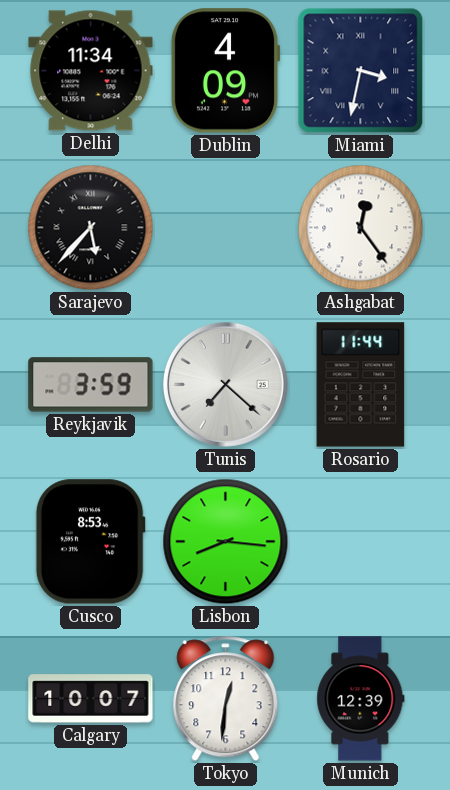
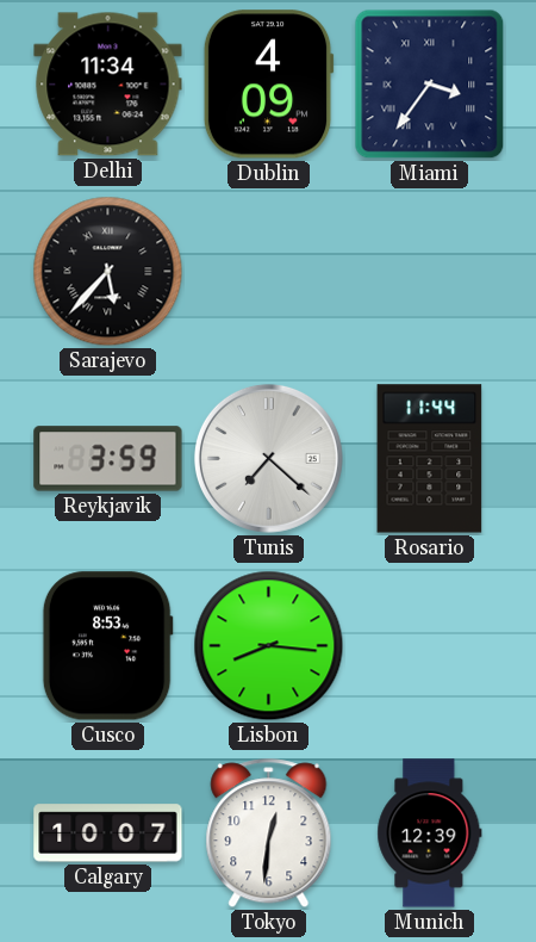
Miami: 3:32 -> 3:36
Ashgabat: 12:24 -> none
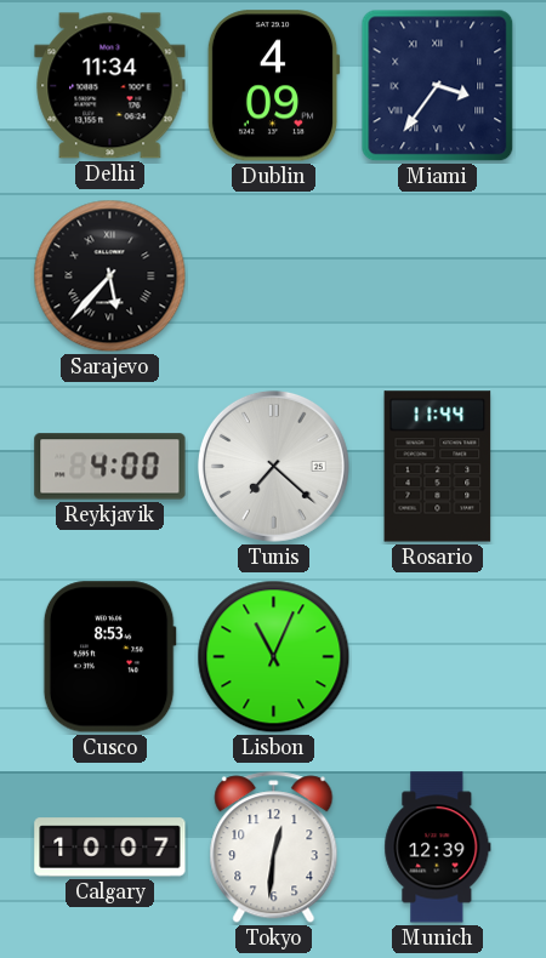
Reykjavik: 3:59 -> 4:00
Lisbon: 8:16 -> 11:04
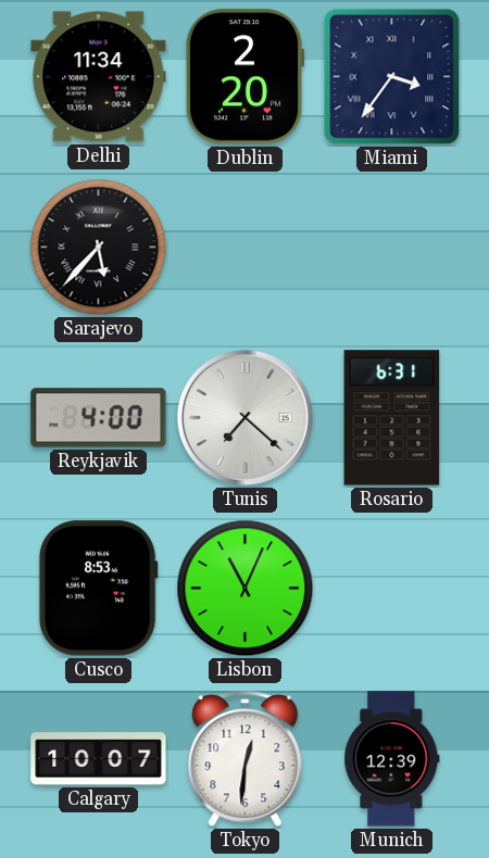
Dublin: 4:09 -> 2:20
Rosario: 11:44 -> 6:31
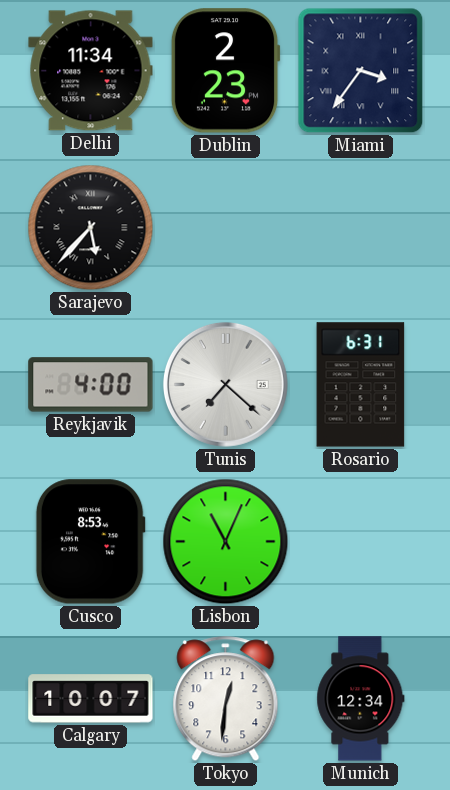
Dublin: 2:20 -> 2:23
Munich: 12:39 -> 12:34
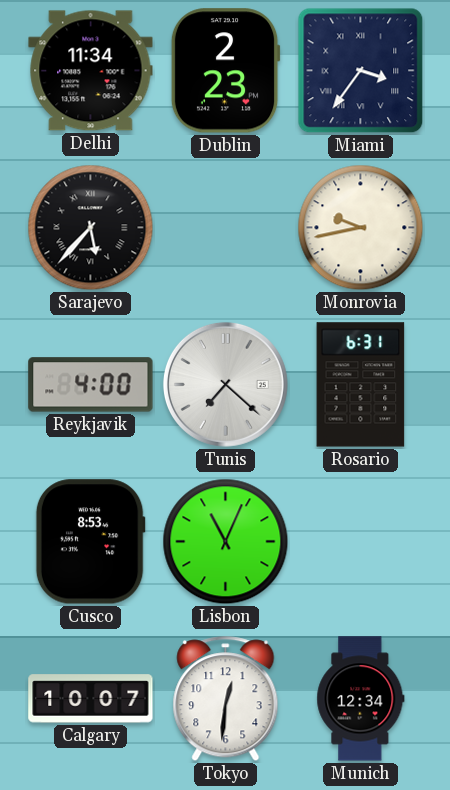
Monrovia: none -> 9:43
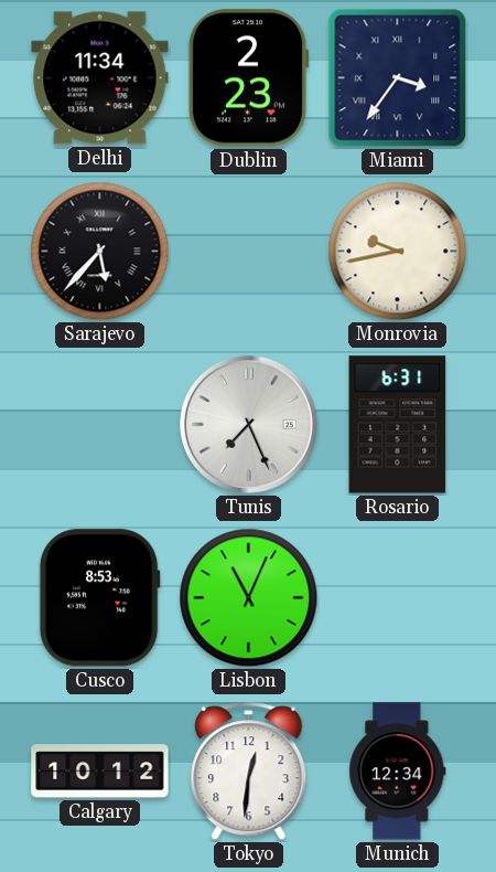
Reykjavik: 4:00 -> none
Tunis: 7:22 -> 7:26
Calgary: 10:07 -> 10:12
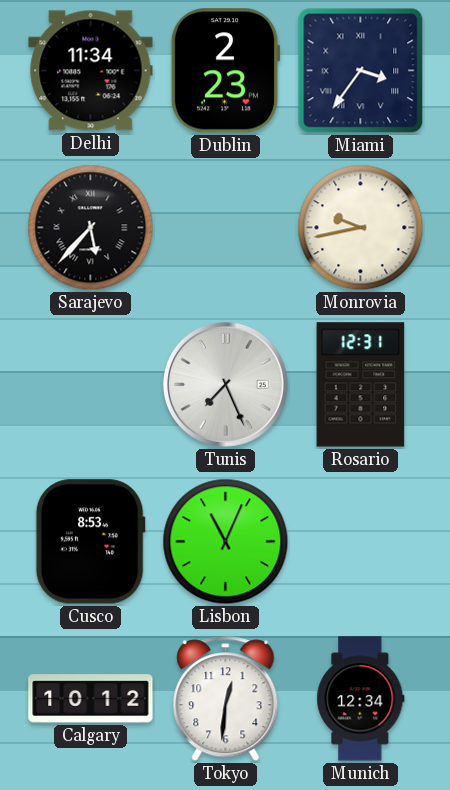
Rosario: 6:31 -> 12:31
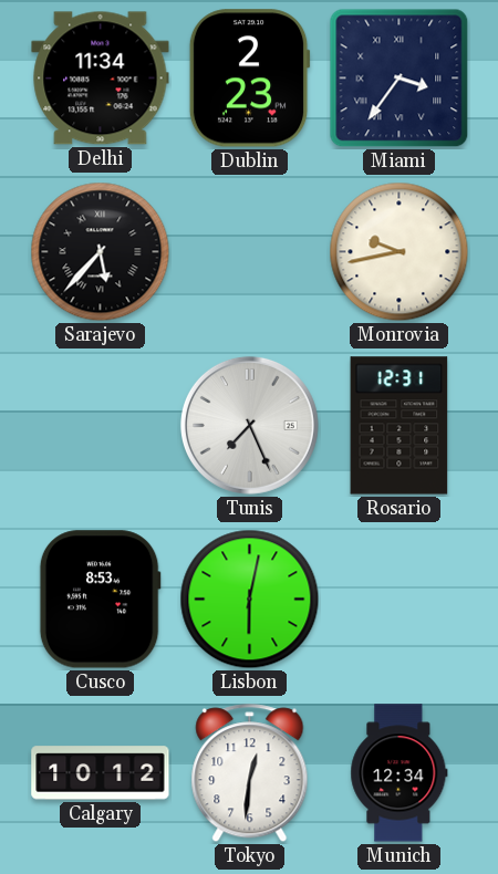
Lisbon: 11:04 -> 6:02
